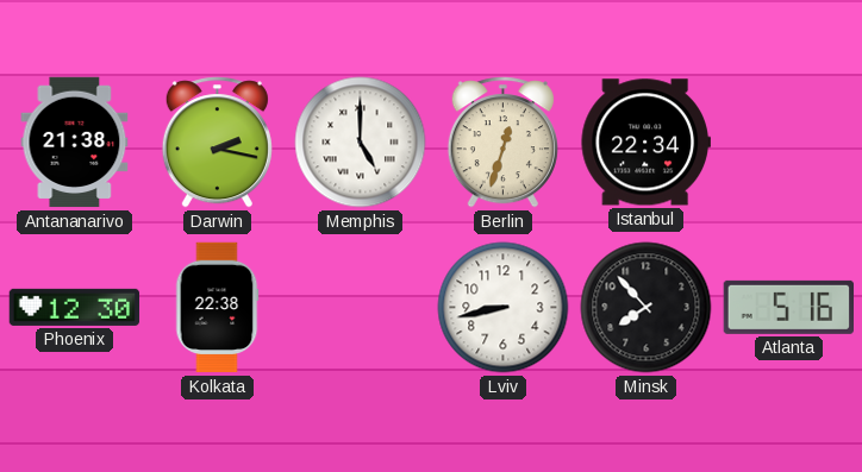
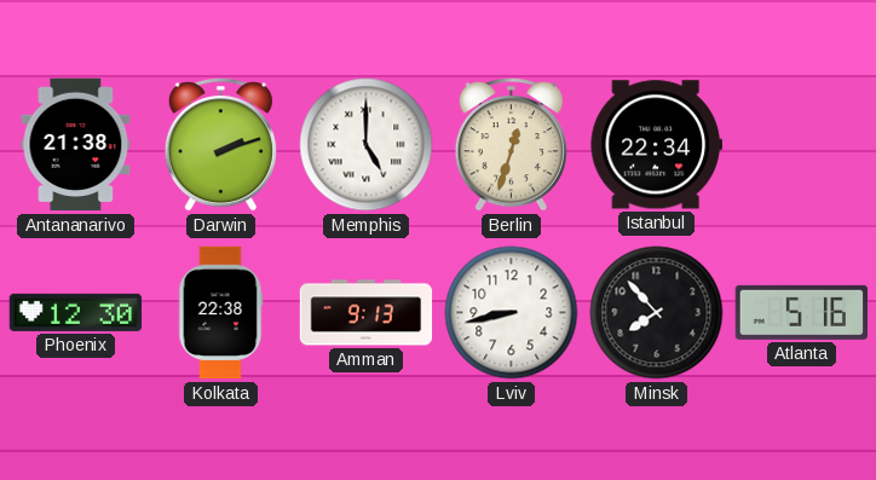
Darwin: 2:17 -> 2:12
Amman: none -> 9:13
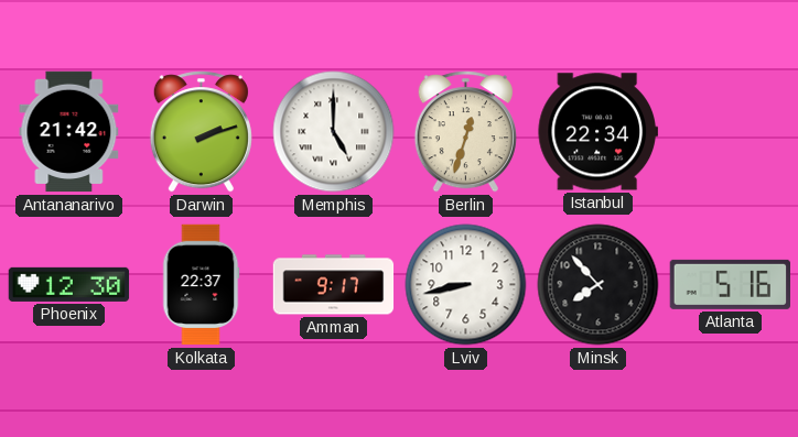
Antananarivo: 21:38 -> 21:42
Kolkata: 22:38 -> 22:37
Amman: 9:13 -> 9:17
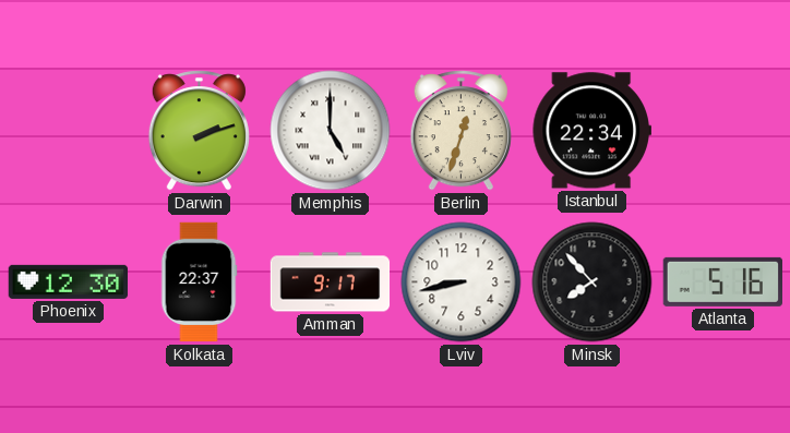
Antananarivo: 21:42 -> none
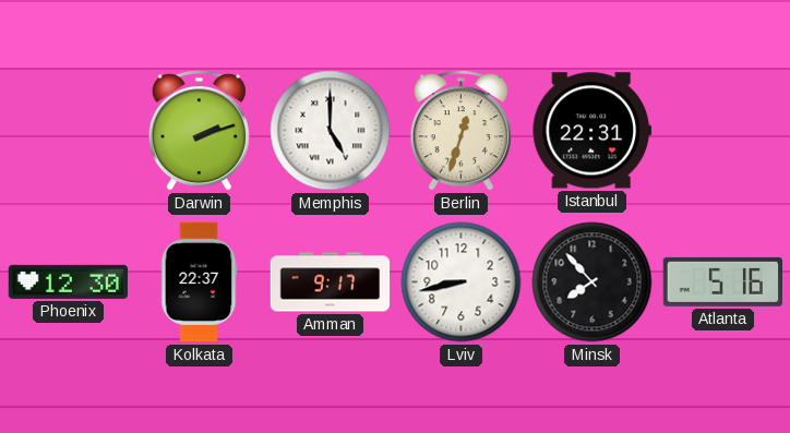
Istanbul: 22:34 -> 22:31
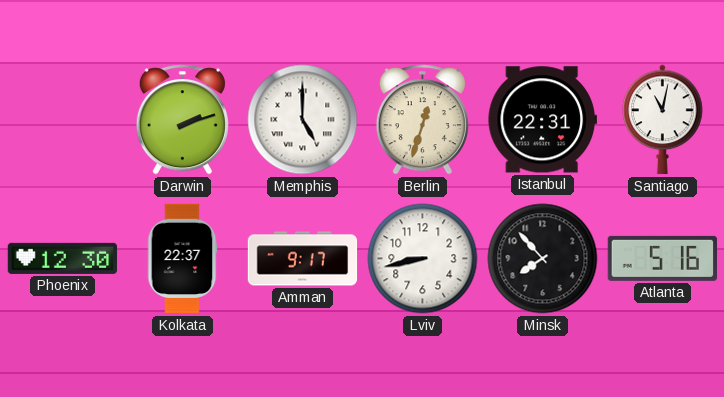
Santiago: none -> 11:02
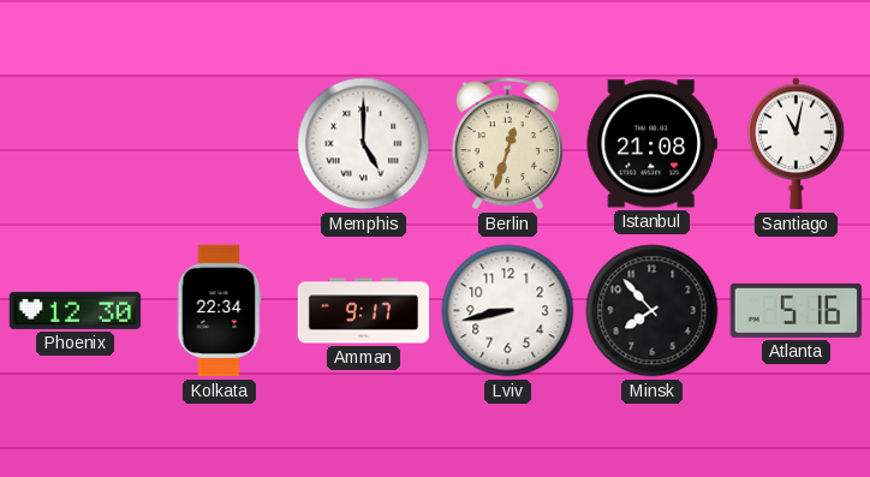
Darwin: 2:12 -> none
Istanbul: 22:31 -> 21:08
Kolkata: 22:37 -> 22:34
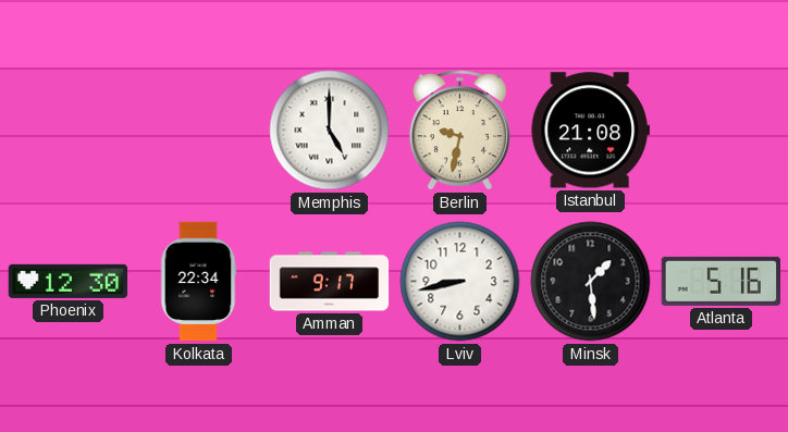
Berlin: 12:33 -> 9:32
Santiago: 11:02 -> none
Minsk: 7:53 -> 1:29
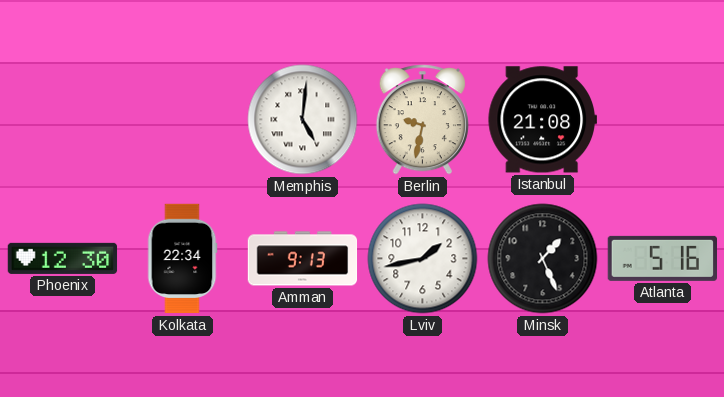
Memphis: 5:00 -> 5:01
Amman: 9:17 -> 9:13
Lviv: 8:43 -> 1:43
Minsk: 1:29 -> 1:26
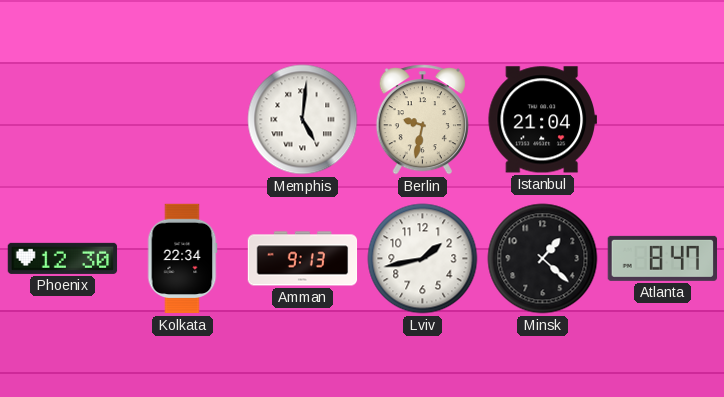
Istanbul: 21:08 -> 21:04
Minsk: 1:26 -> 1:22
Atlanta: 5:16 -> 8:47
